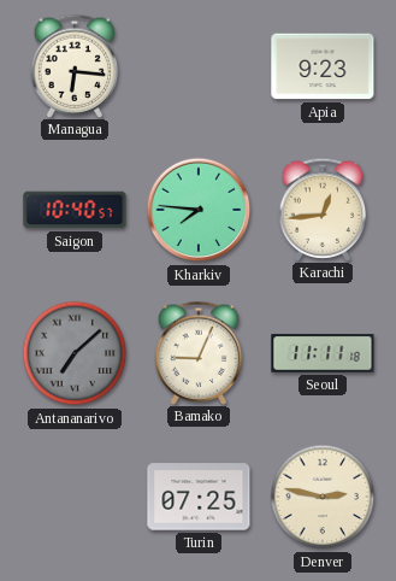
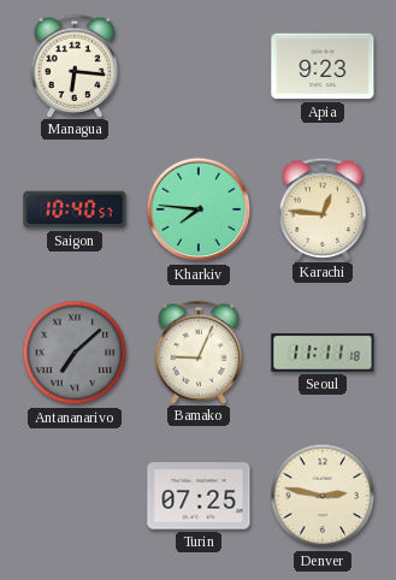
Karachi: 12:44 -> 12:46
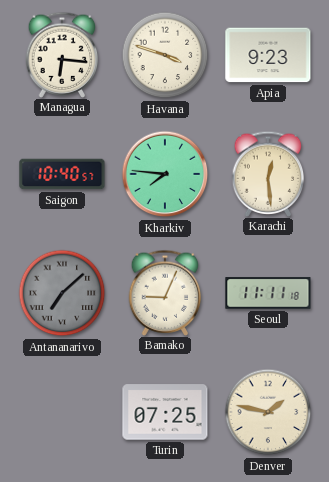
Havana: none -> 3:48
Karachi: 12:46 -> 12:29
Denver: 2:47 -> 1:47
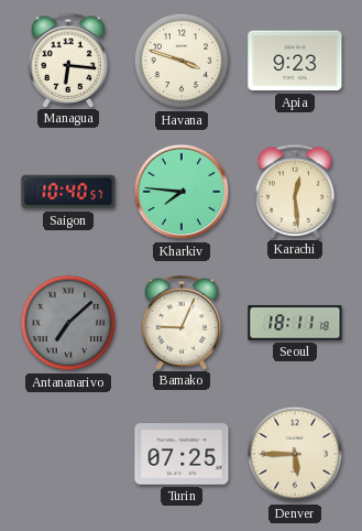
Seoul: 11:11 -> 18:11
Denver: 1:47 -> 5:45
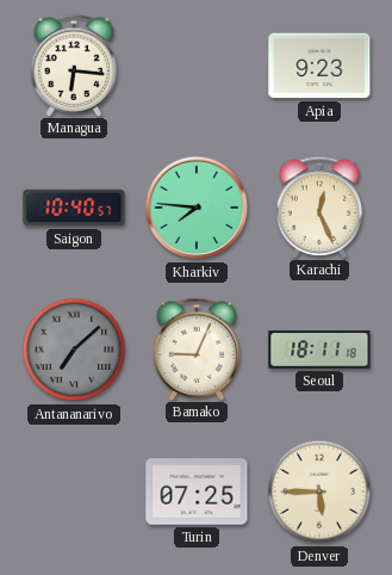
Havana: 3:48 -> none
Karachi: 12:29 -> 12:26
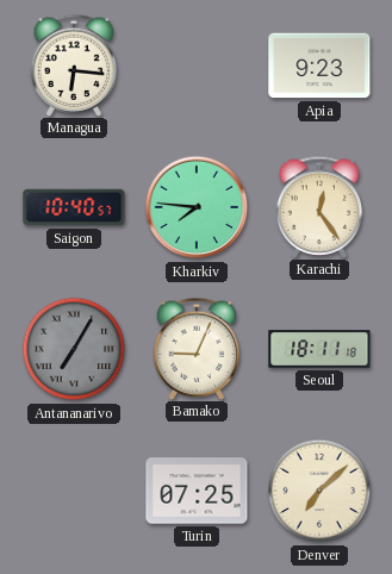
Karachi: 12:26 -> 12:24
Antananarivo: 7:08 -> 7:05
Denver: 5:45 -> 7:08
